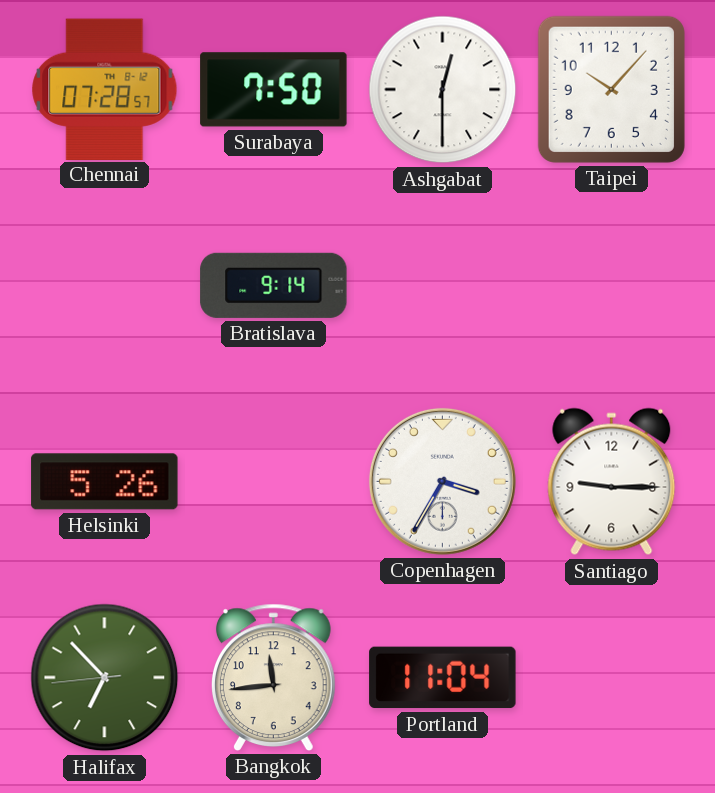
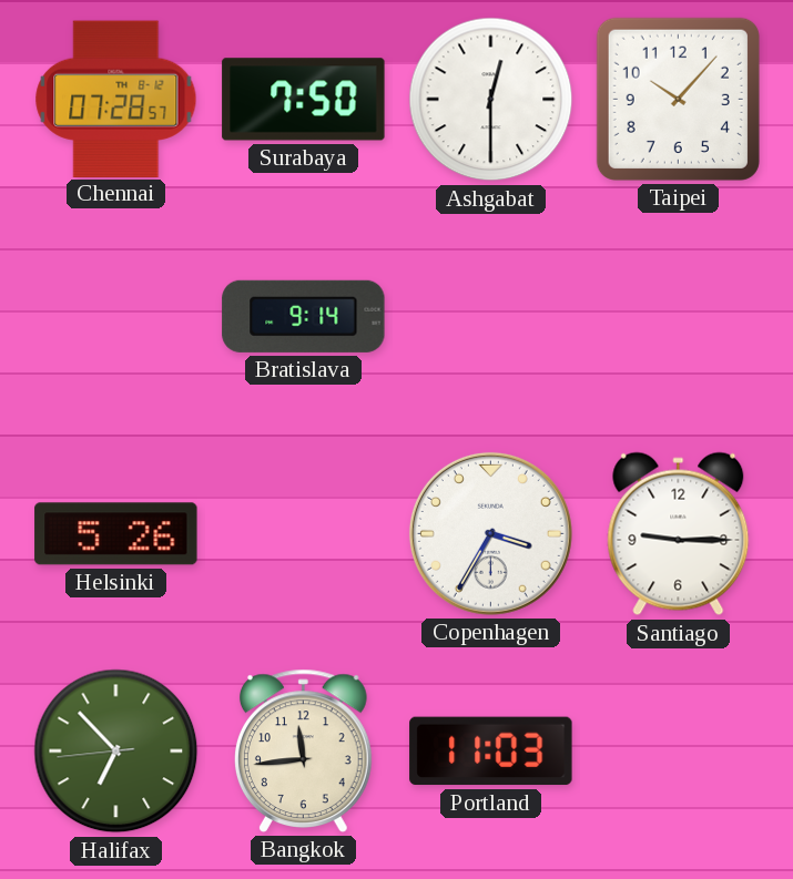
Portland: 11:04 -> 11:03
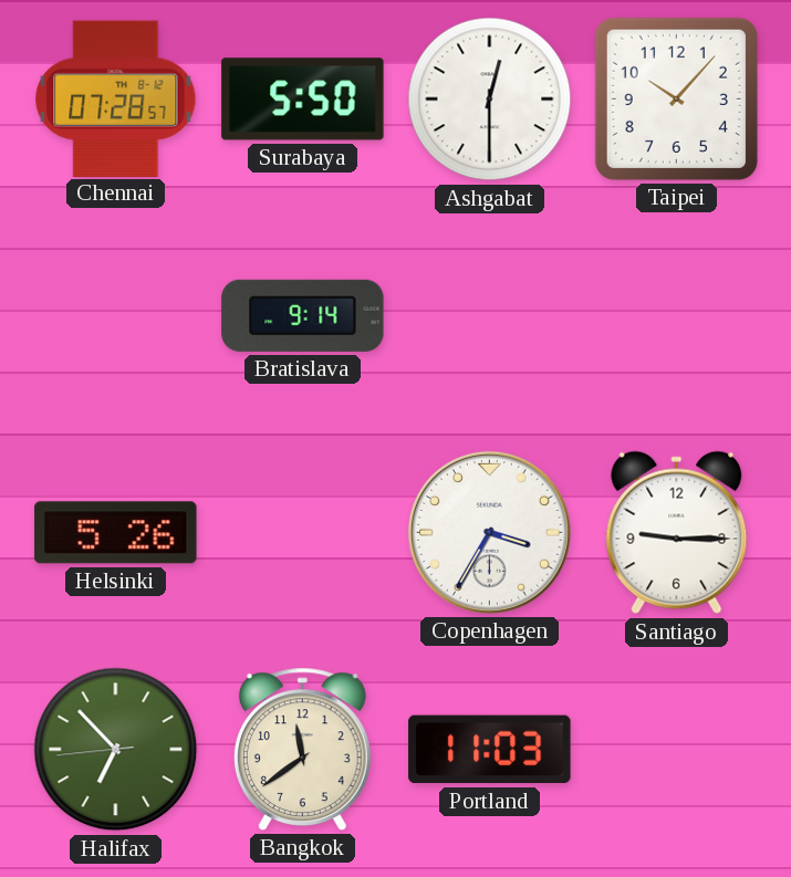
Surabaya: 7:50 -> 5:50
Bangkok: 11:44 -> 11:39
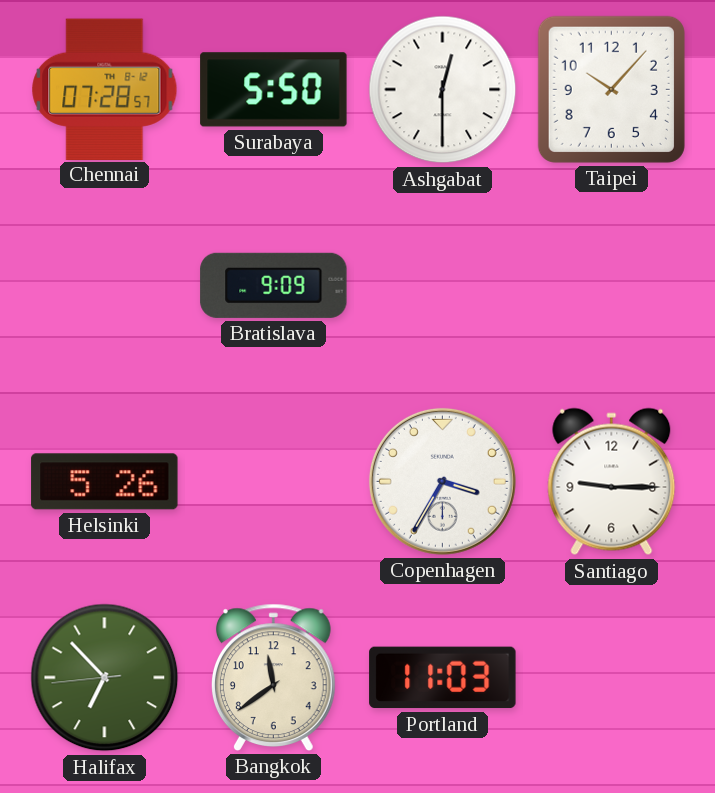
Bratislava: 9:14 -> 9:09
